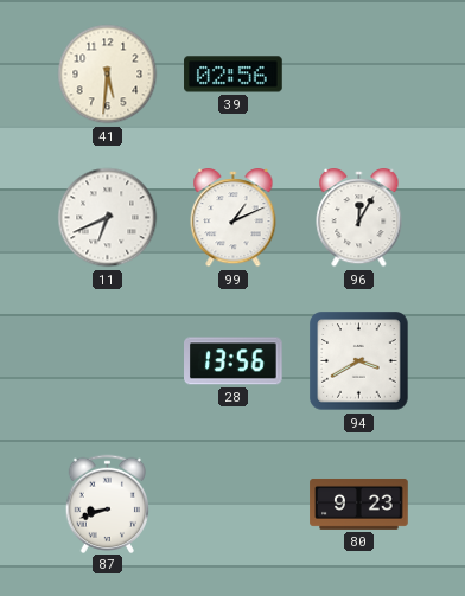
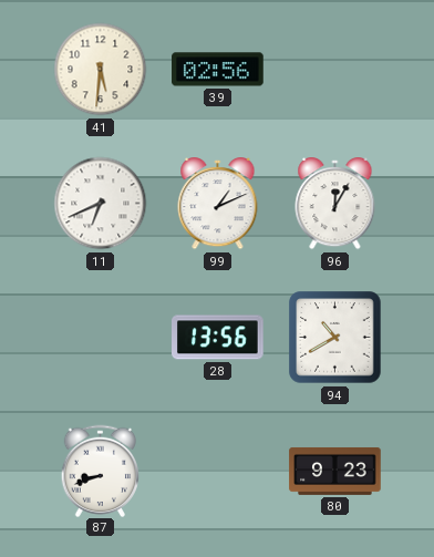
94: 3:40 -> 10:40
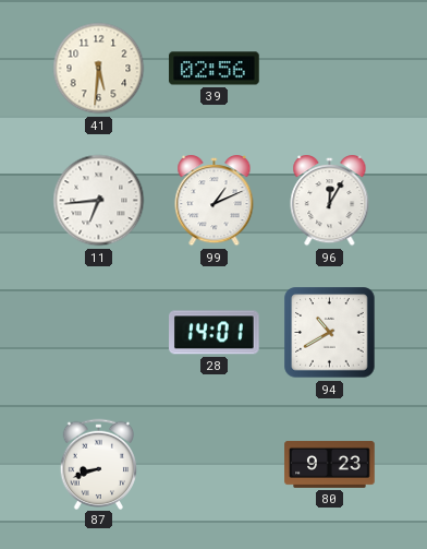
11: 6:41 -> 6:44
28: 13:56 -> 14:01
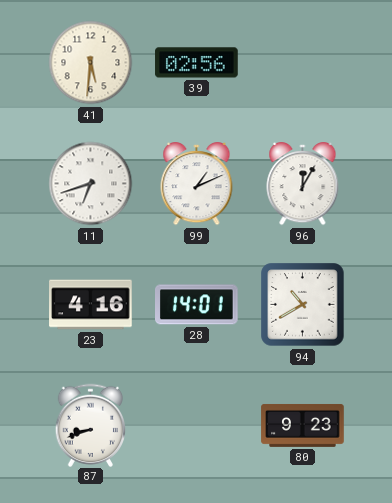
11: 6:44 -> 6:42
23: none -> 4:16
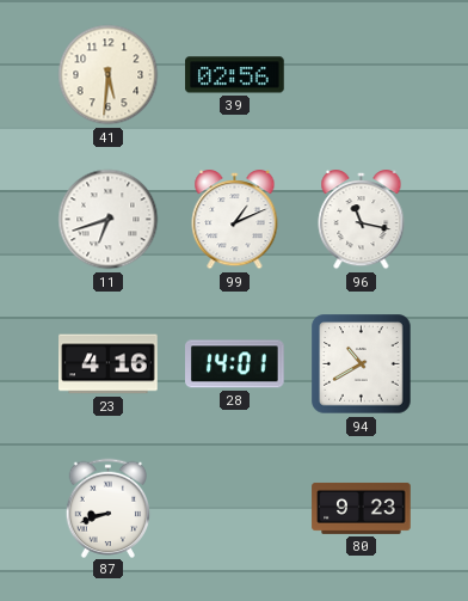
96: 12:05 -> 11:17
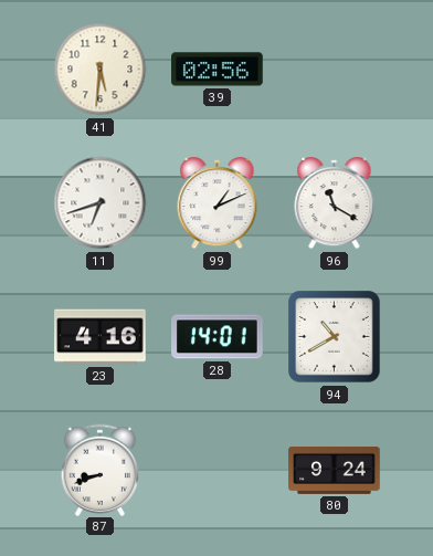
96: 11:17 -> 11:20
80: 9:23 -> 9:24
